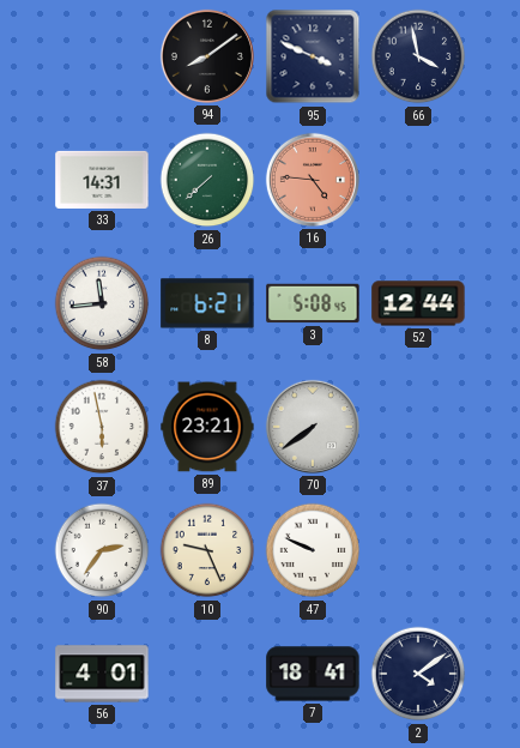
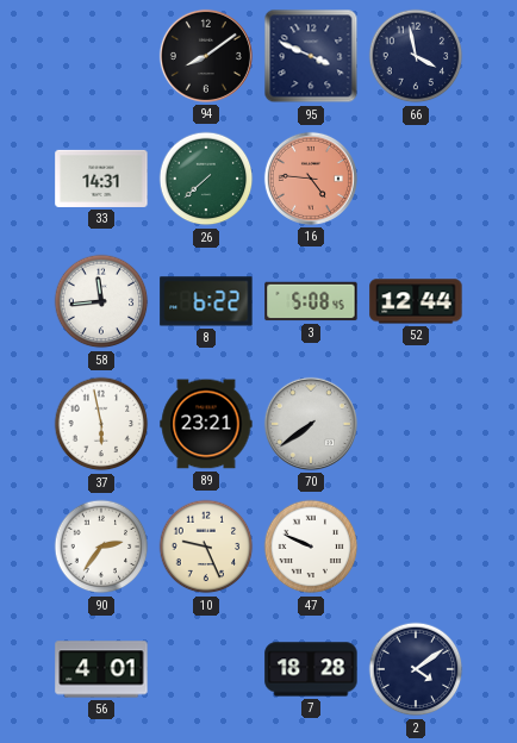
8: 6:21 -> 6:22
7: 18:41 -> 18:28
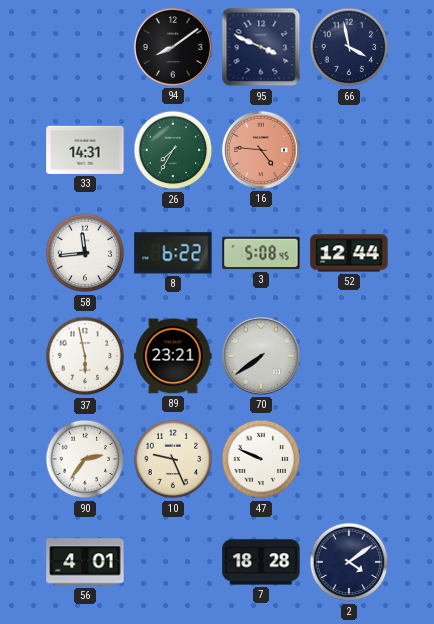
26: 7:38 -> 7:35
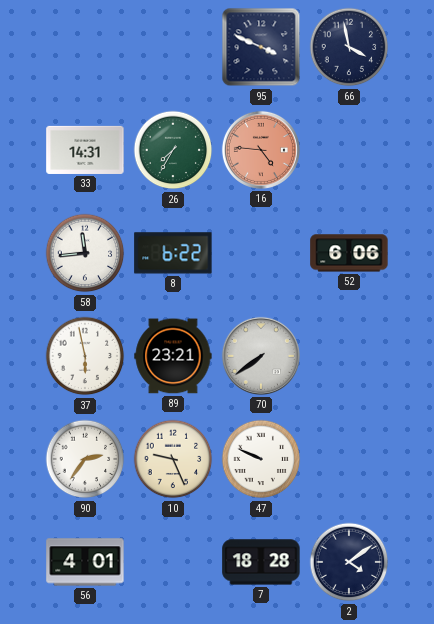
94: 8:09 -> none
3: 5:08 -> none
52: 12:44 -> 6:06
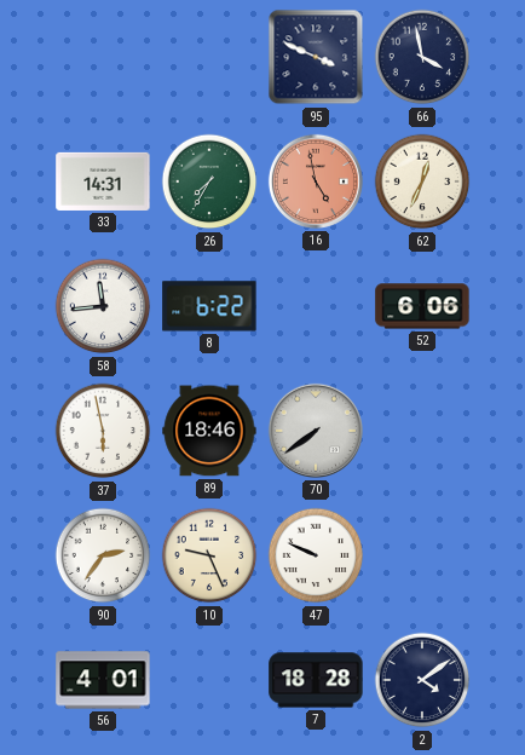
16: 4:46 -> 4:58
62: none -> 12:34
89: 23:21 -> 18:46
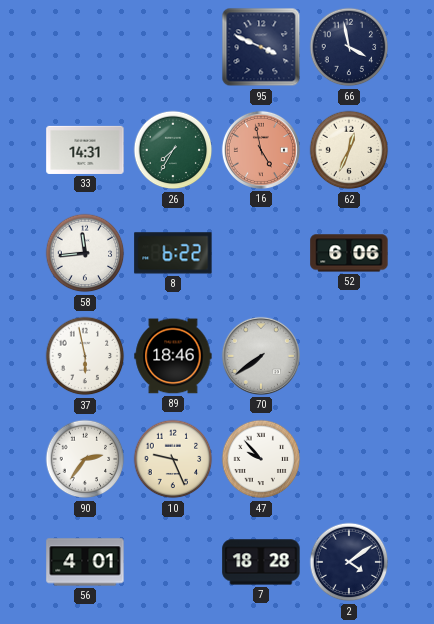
47: 9:49 -> 9:53
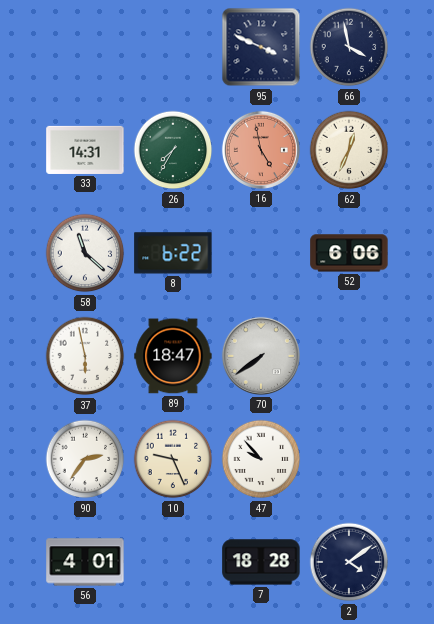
58: 11:44 -> 11:22
89: 18:46 -> 18:47
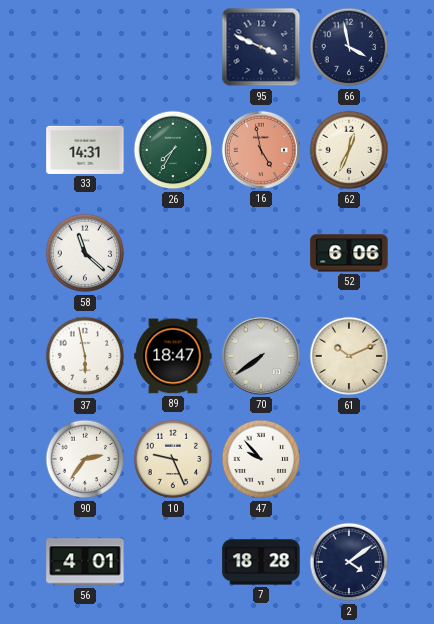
8: 6:22 -> none
61: none -> 10:11
